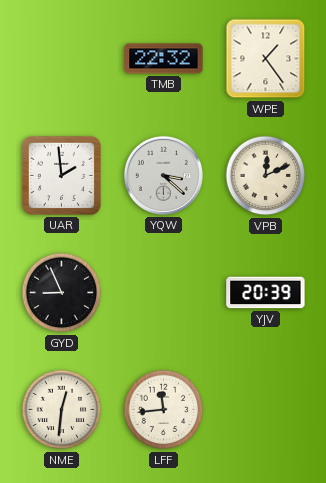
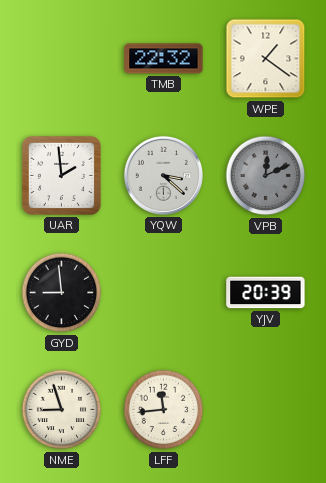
WPE: 1:24 -> 1:21
VPB dial: cream -> grey
GYD: 8:56 -> 8:59
NME: 12:31 -> 8:57
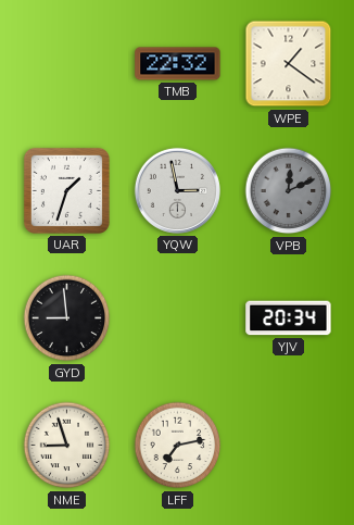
UAR: 1:59 -> 1:33
YQW: 3:22 -> 2:58
YJV: 20:39 -> 20:34
LFF: 11:44 -> 7:13
